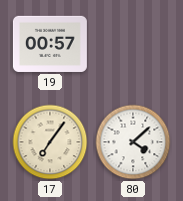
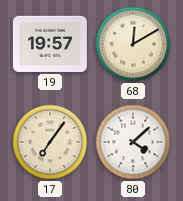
19: 00:57 -> 19:57
68: none -> 12:10
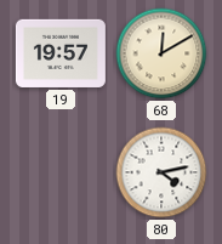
17: 7:06 -> none
80: 4:08 -> 4:13
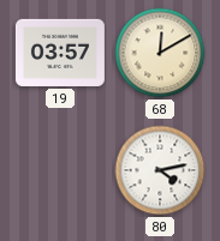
19: 19:57 -> 03:57
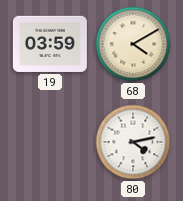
19: 03:57 -> 03:59
68: 12:10 -> 4:10
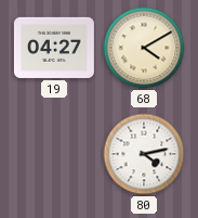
19: 03:59 -> 04:27
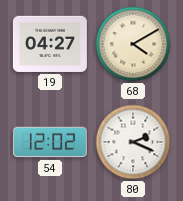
54: none -> 12:02
80: 4:13 -> 2:19
